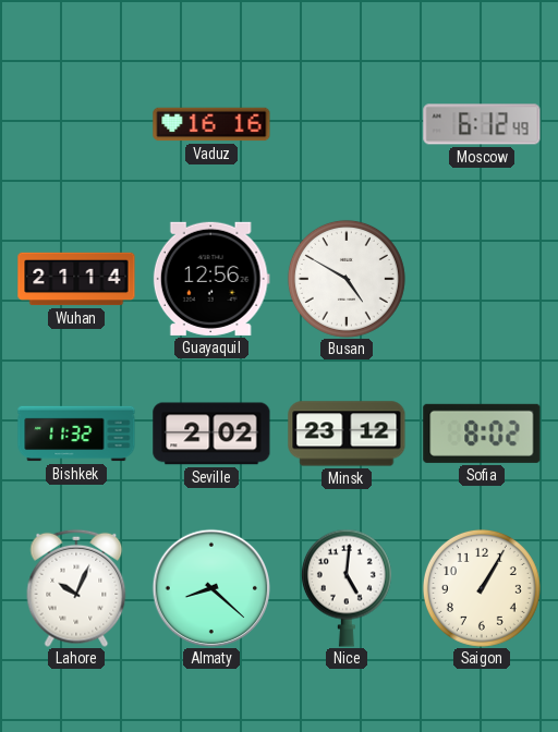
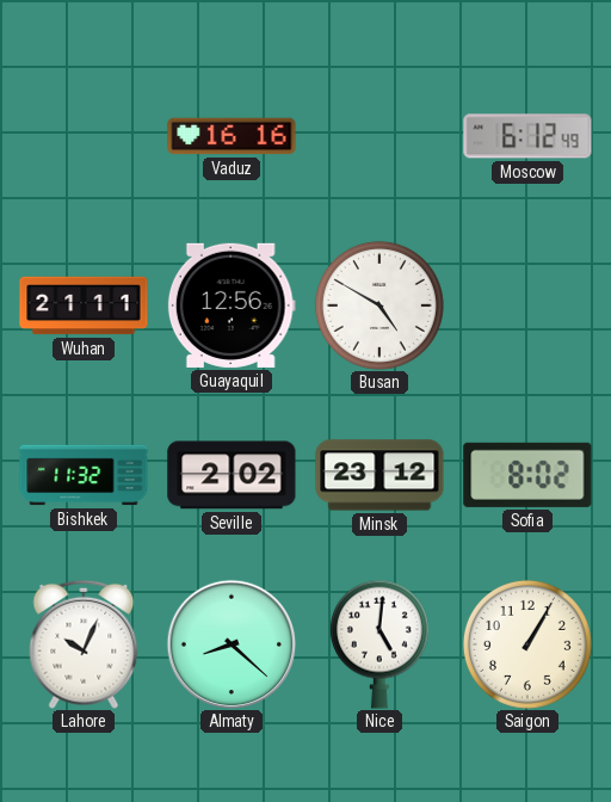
Wuhan: 21:14 -> 21:11
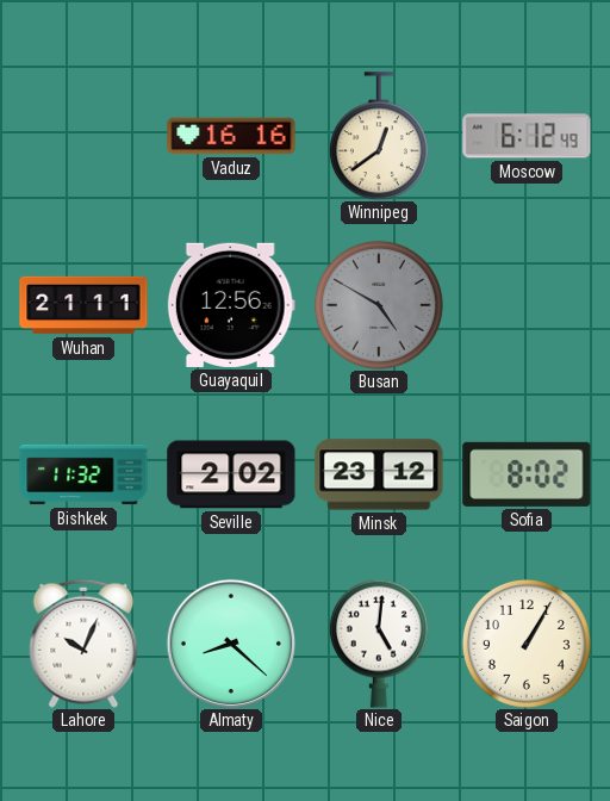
Winnipeg: none -> 12:39
Busan dial: white -> grey
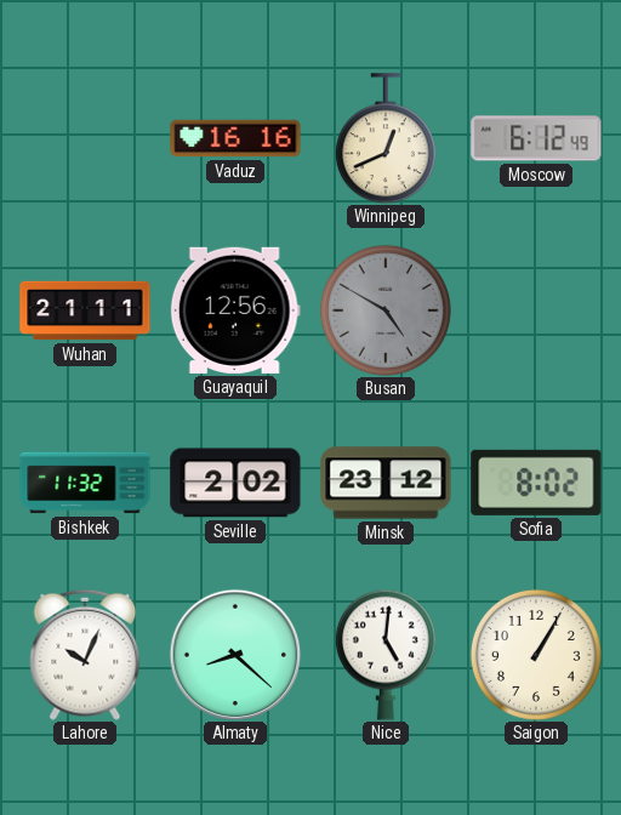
Winnipeg: 12:39 -> 12:41
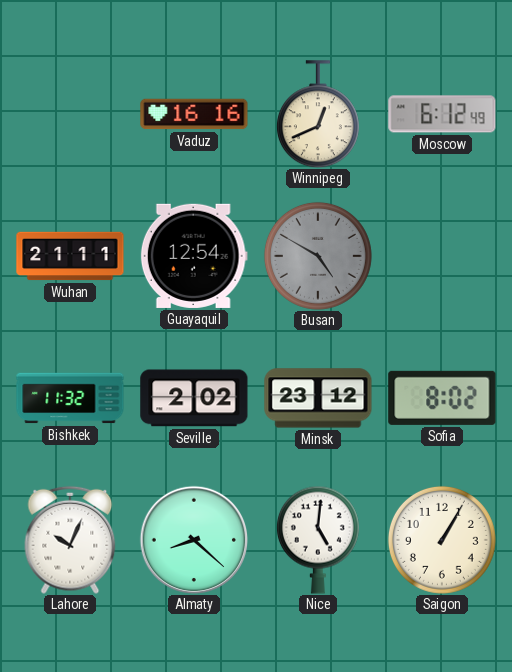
Guayaquil: 12:56 -> 12:54
